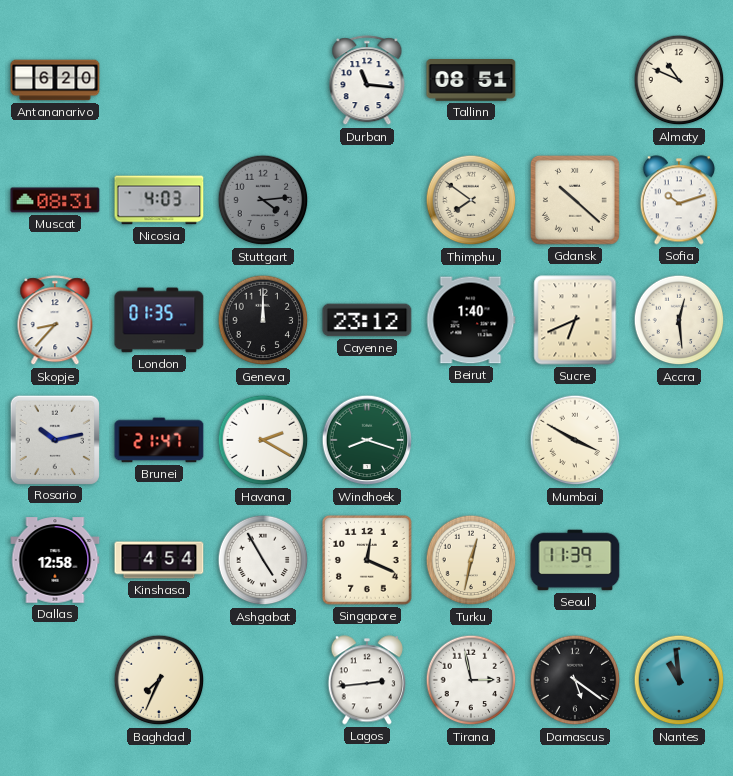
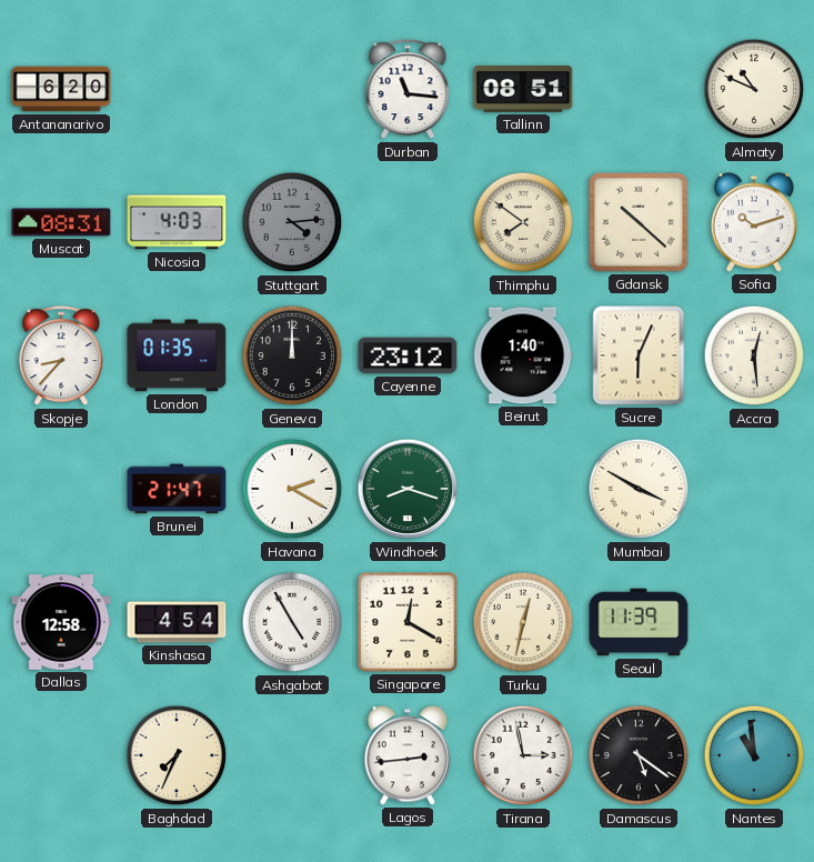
Sucre: 6:41 -> 6:04
Rosario: 10:13 -> none
Singapore: 12:19 -> 12:20
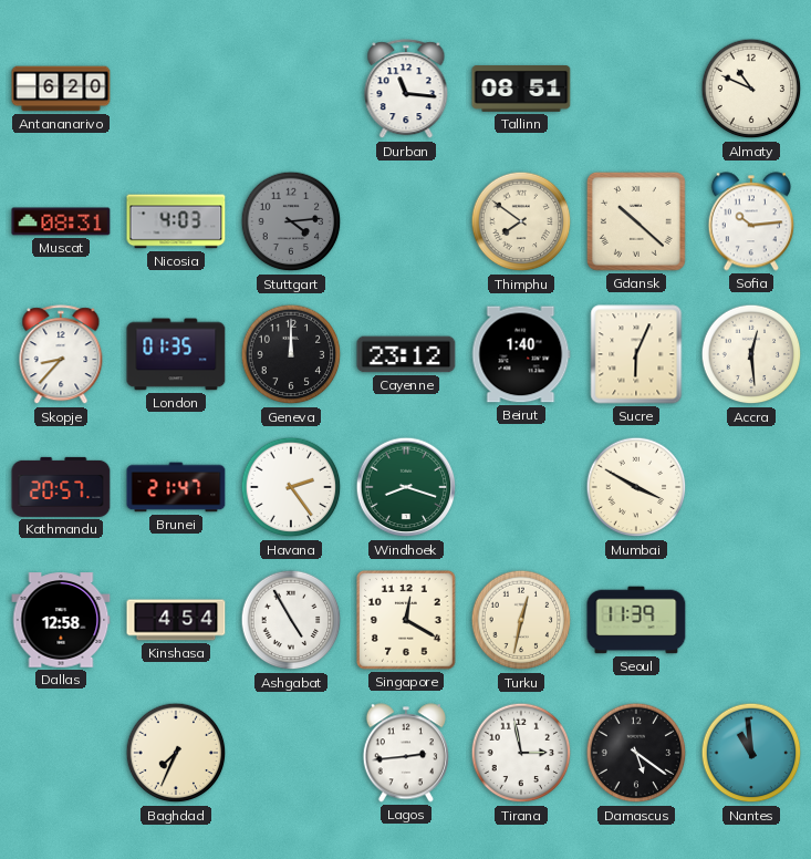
Sofia: 10:12 -> 10:14
Kathmandu: none -> 20:57
Havana: 2:20 -> 2:24
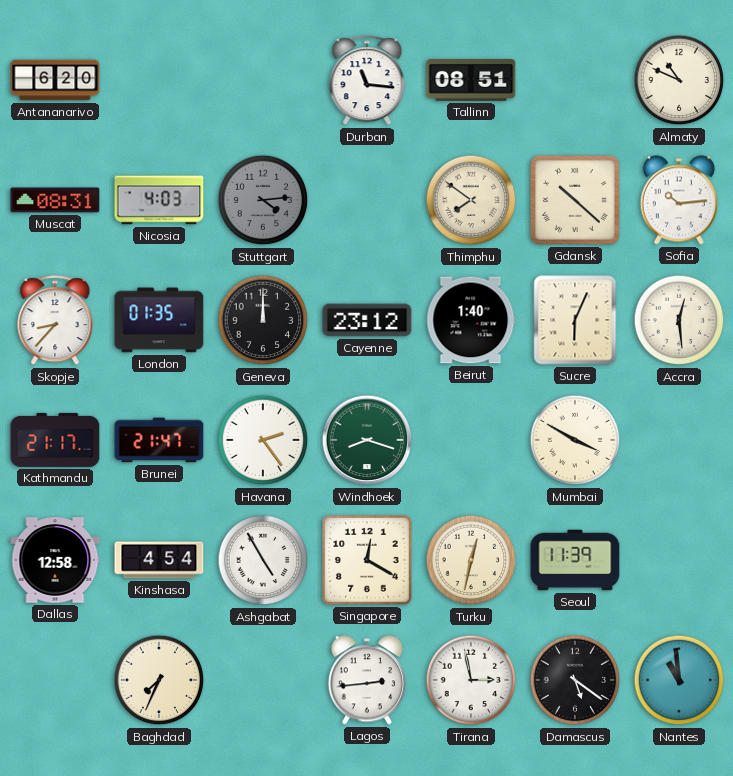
Kathmandu: 20:57 -> 21:17
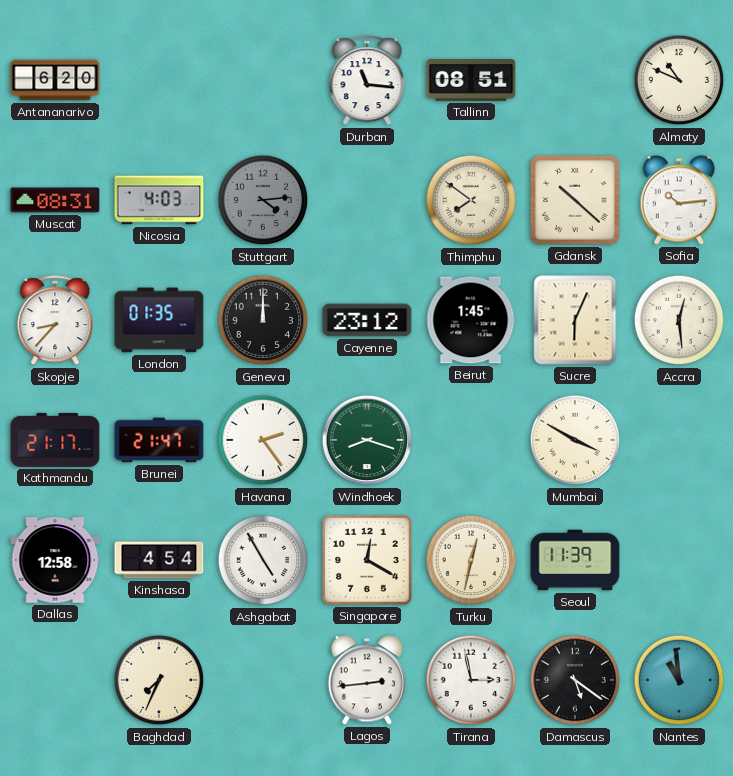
Beirut: 1:40 -> 1:45
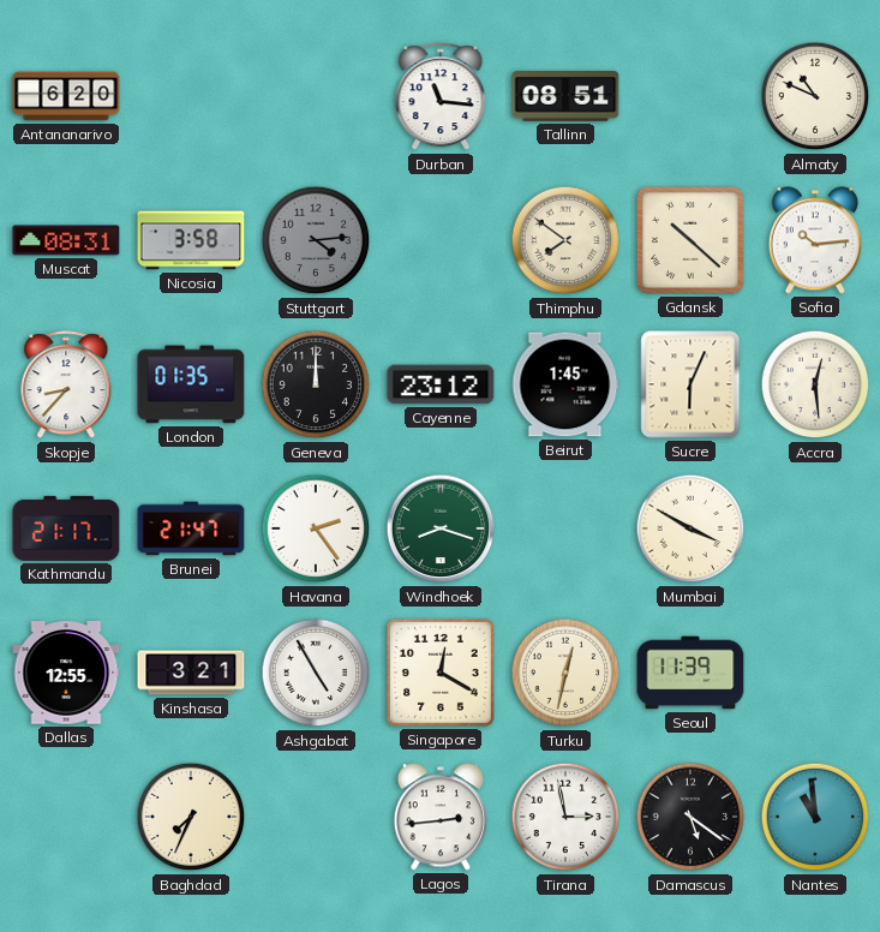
Nicosia: 4:03 -> 3:58
Dallas: 12:58 -> 12:55
Kinshasa: 4:54 -> 3:21
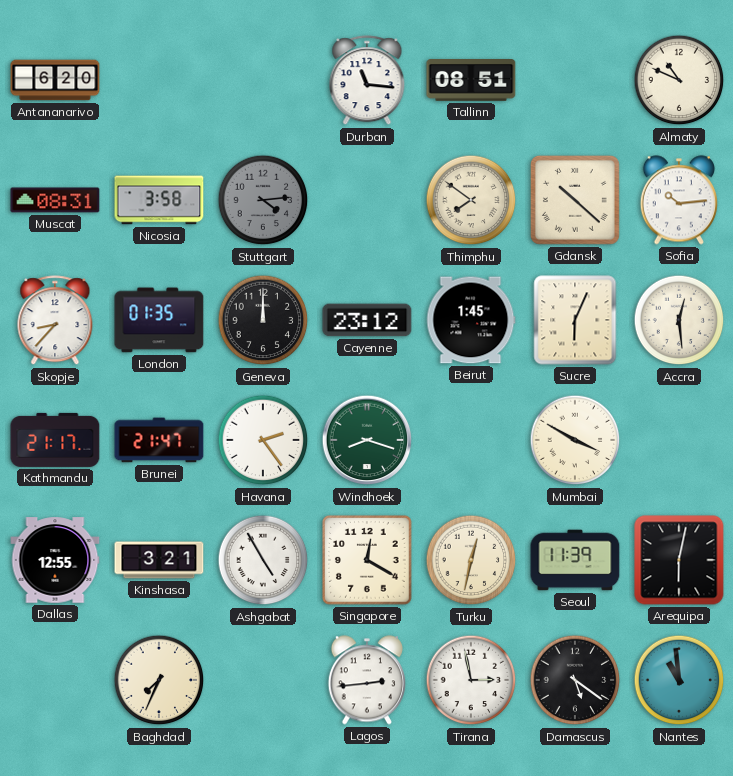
Arequipa: none -> 6:02
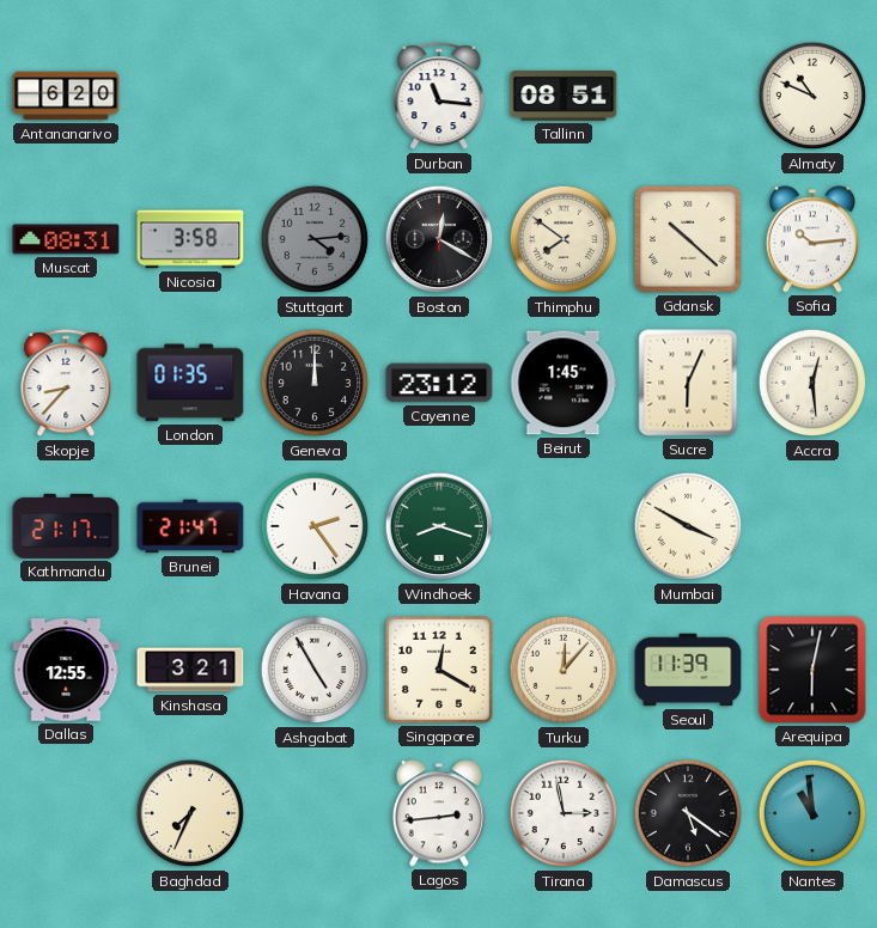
Boston: none -> 12:20
Turku: 12:32 -> 12:07
